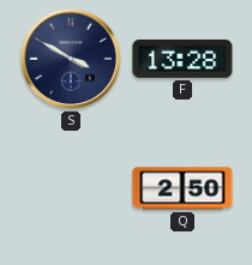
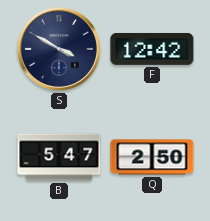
F: 13:28 -> 12:42
B: none -> 5:47
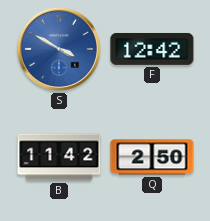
S dial: navy -> blue
B: 5:47 -> 11:42
